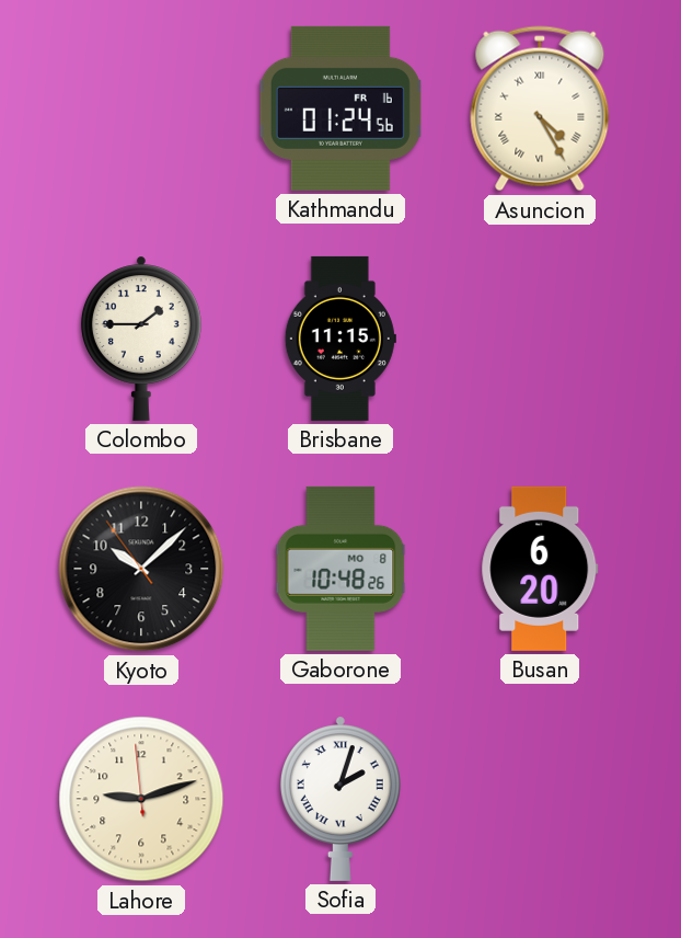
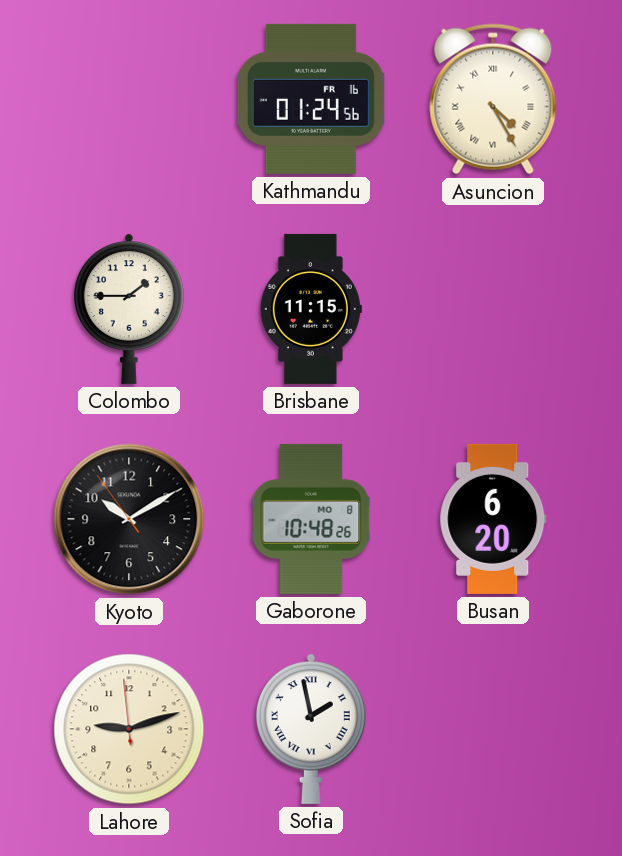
Kyoto: 10:07 -> 10:09
Sofia: 2:03 -> 1:58
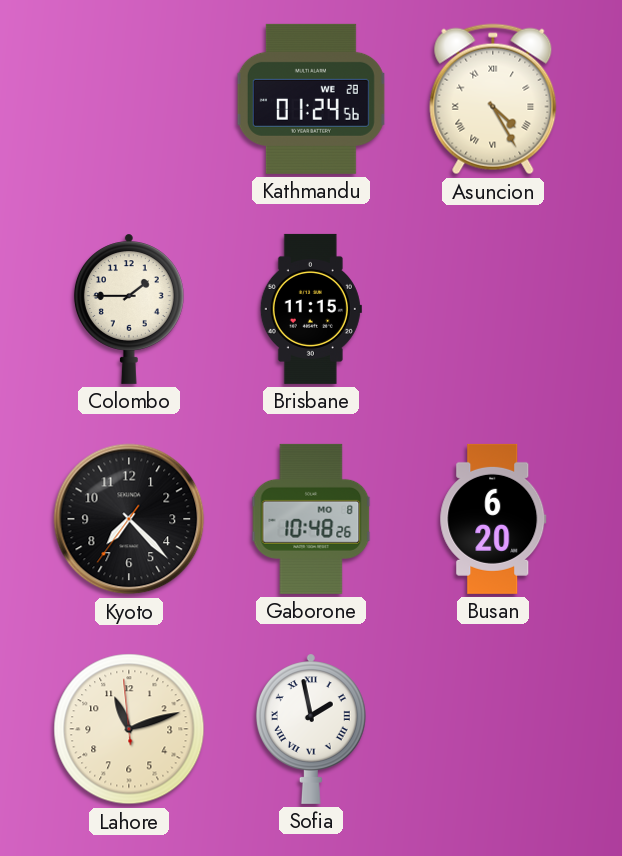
Kathmandu date: FR 16 -> WE 28
Kyoto: 10:09 -> 7:22
Lahore: 9:11 -> 11:11
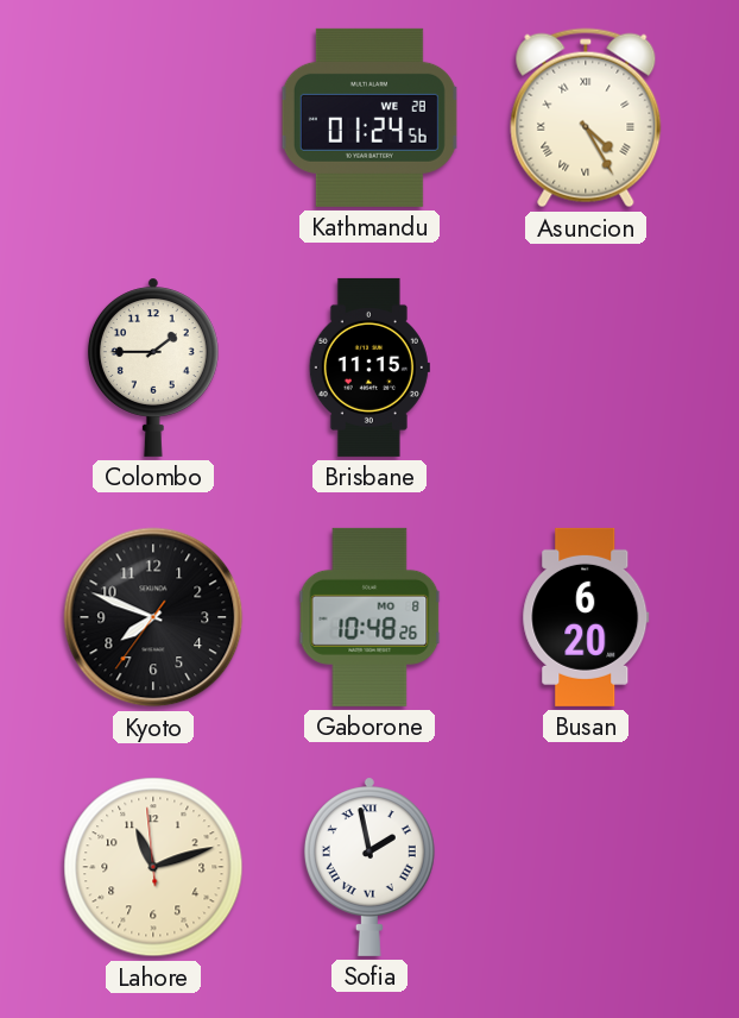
Kyoto: 7:22 -> 7:48
